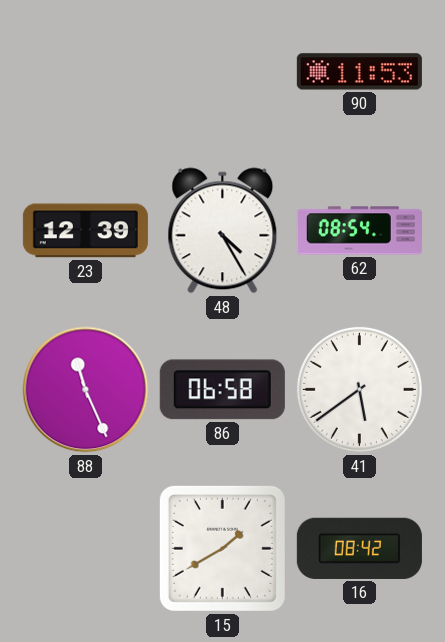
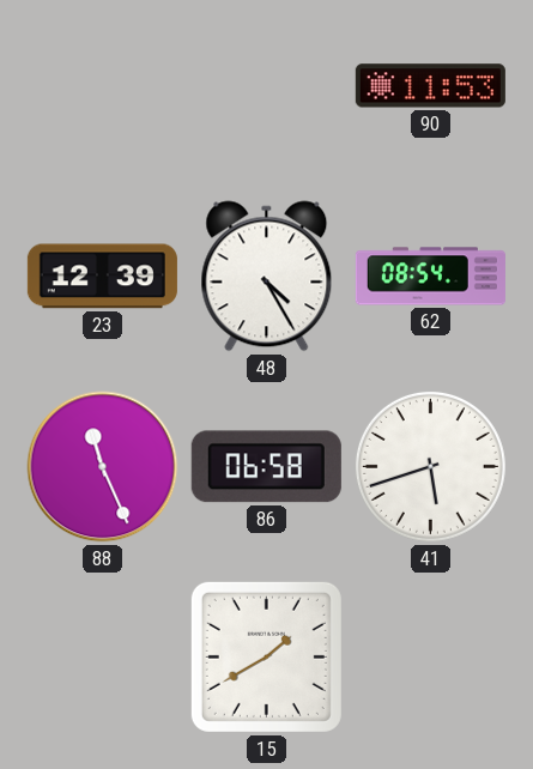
41: 5:39 -> 5:42
16: 08:42 -> none
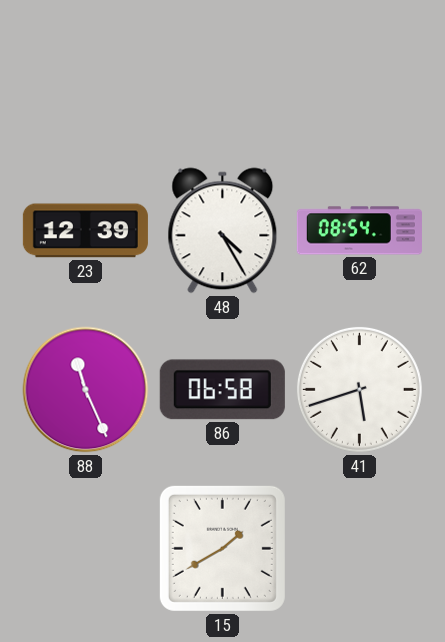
90: 11:53 -> none
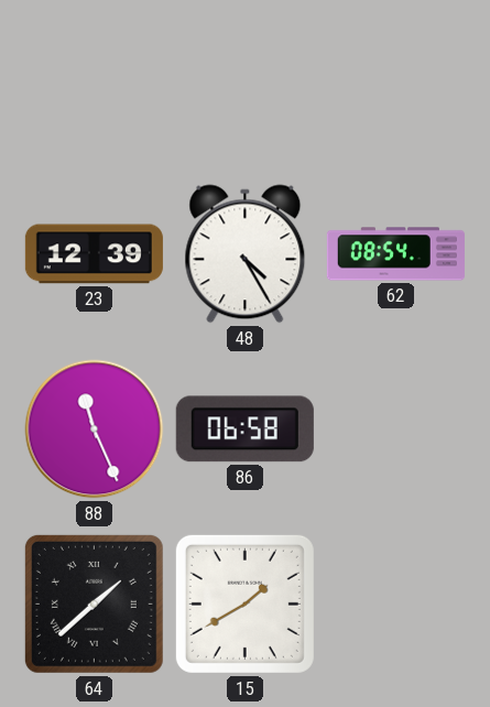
41: 5:42 -> none
64: none -> 1:38
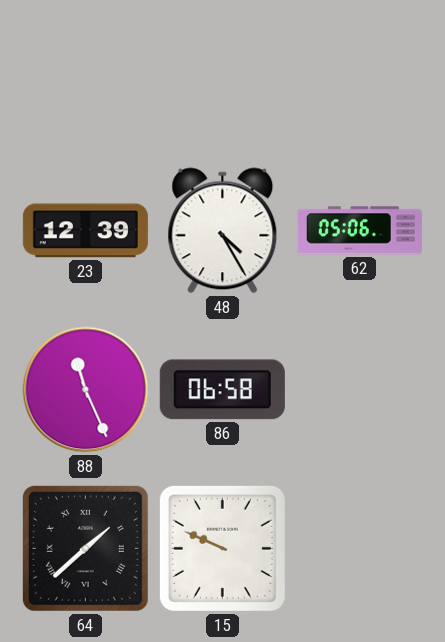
62: 08:54 -> 05:06
15: 1:40 -> 9:49
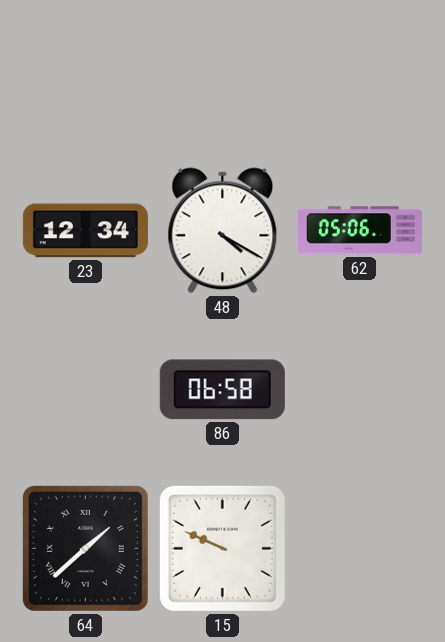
23: 12:39 -> 12:34
48: 4:25 -> 4:20
88: 11:26 -> none
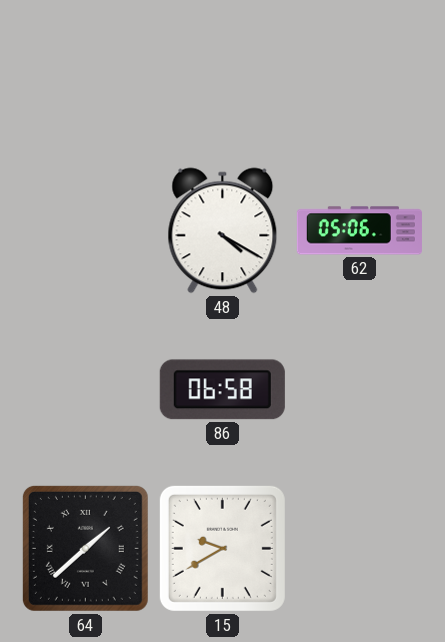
23: 12:34 -> none
15: 9:49 -> 9:40
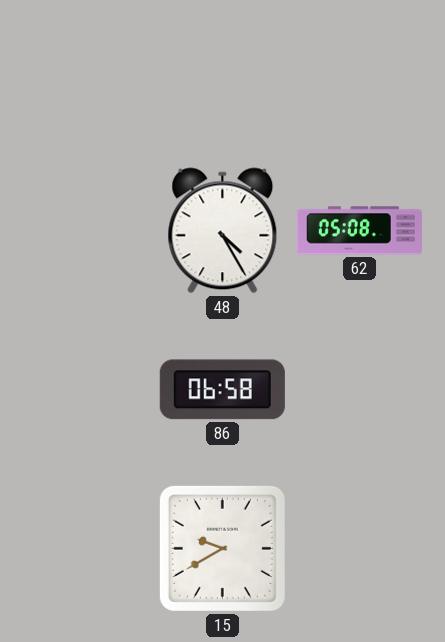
48: 4:20 -> 4:25
62: 05:06 -> 05:08
64: 1:38 -> none
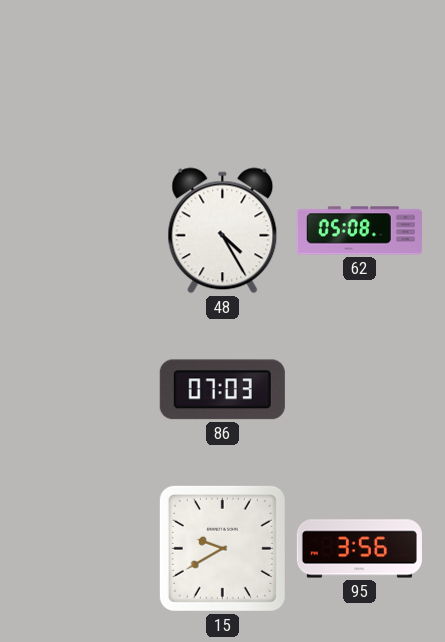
86: 06:58 -> 07:03
95: none -> 3:56
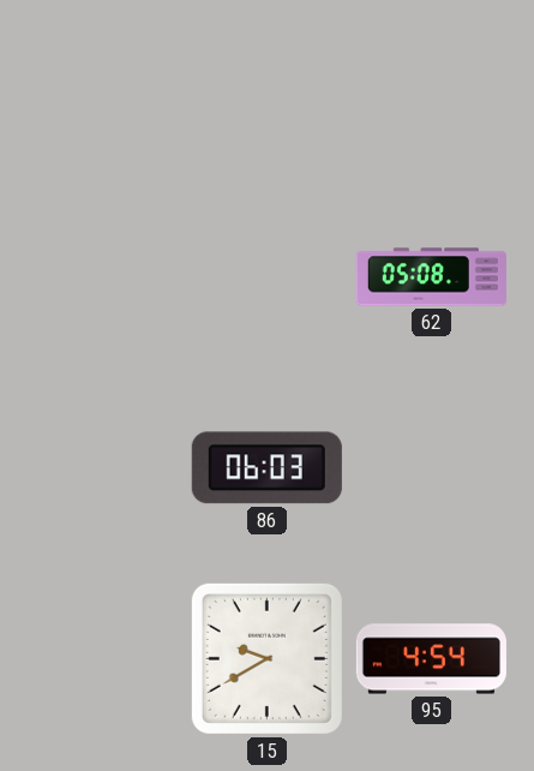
48: 4:25 -> none
86: 07:03 -> 06:03
95: 3:56 -> 4:54
